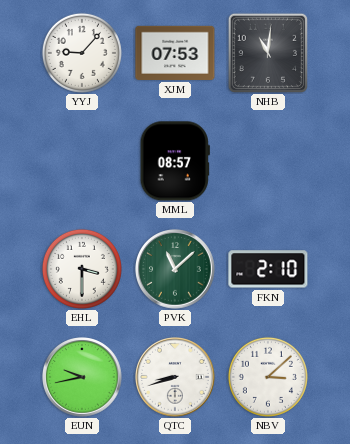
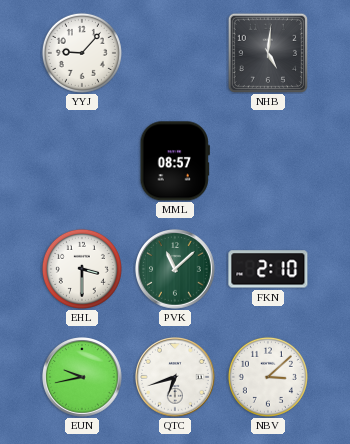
XJM: 07:53 -> none
NHB: 11:01 -> 5:01
QTC: 8:42 -> 6:42
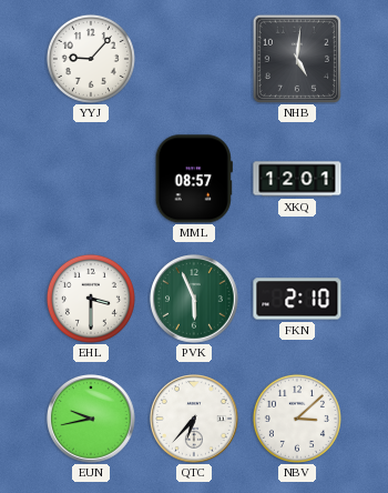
XKQ: none -> 12:01
PVK: 11:08 -> 5:56
QTC: 6:42 -> 6:37
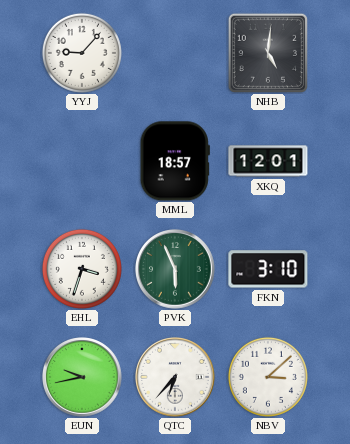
MML: 08:57 -> 18:57
EHL: 3:30 -> 3:33
FKN: 2:10 -> 3:10
